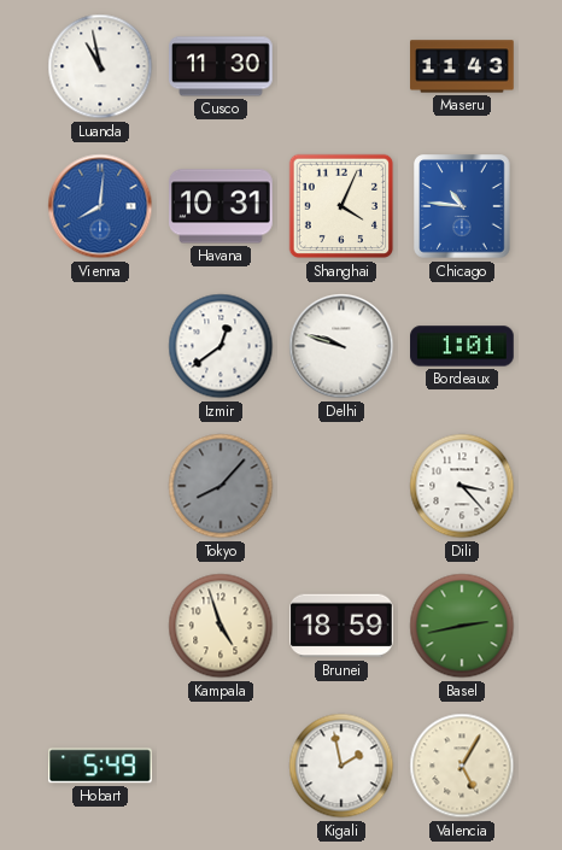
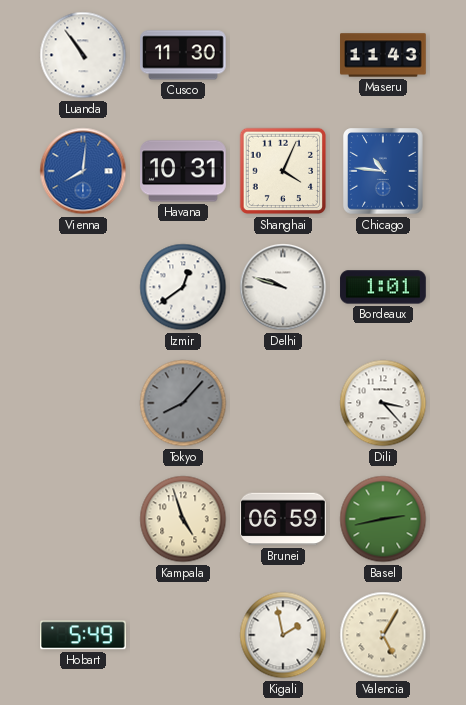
Luanda: 10:58 -> 10:54
Brunei: 18:59 -> 06:59
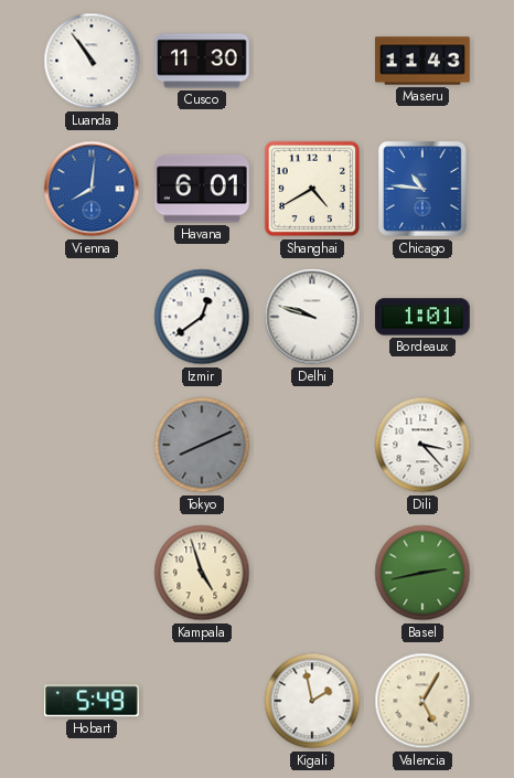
Havana: 10:31 -> 6:01
Shanghai: 4:04 -> 4:40
Tokyo: 8:07 -> 8:11
Brunei: 06:59 -> none
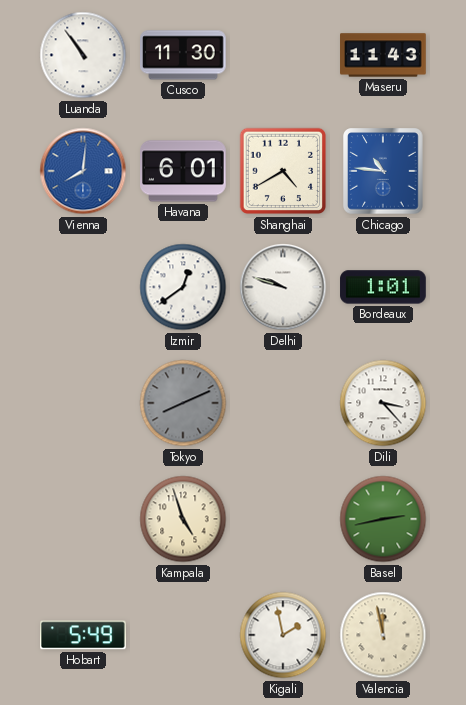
Valencia: 5:05 -> 11:58
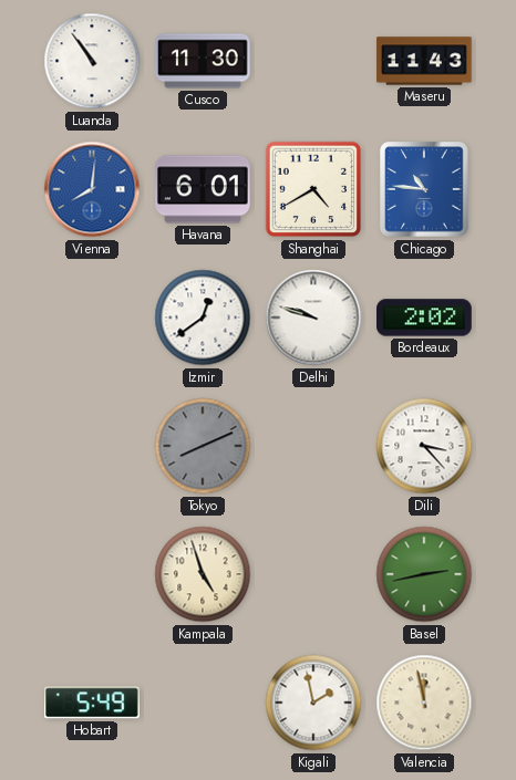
Bordeaux: 1:01 -> 2:02
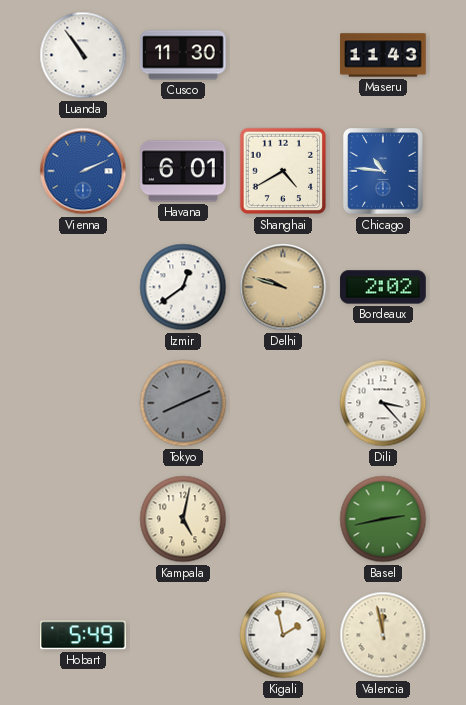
Vienna: 8:01 -> 2:11
Delhi dial: white -> champagne
Kampala: 4:57 -> 5:02
